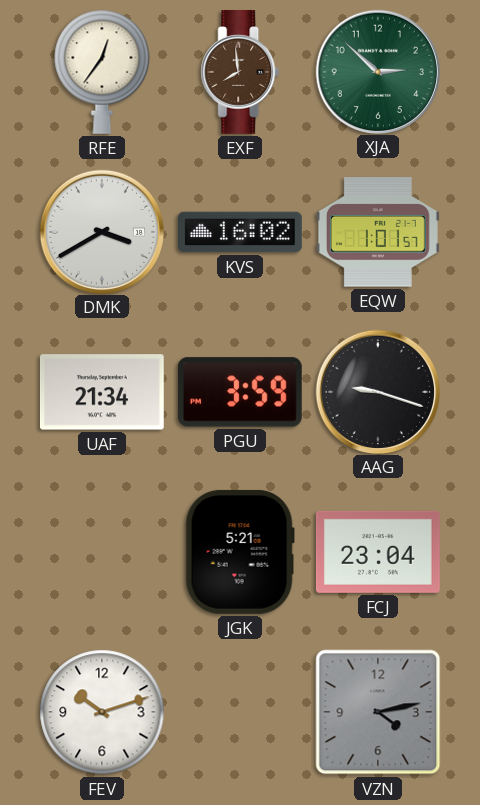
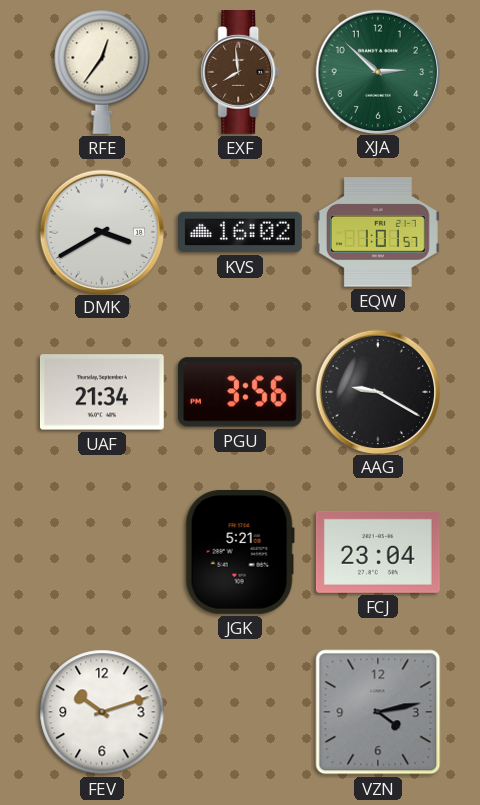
PGU: 3:59 -> 3:56
AAG: 9:18 -> 9:20
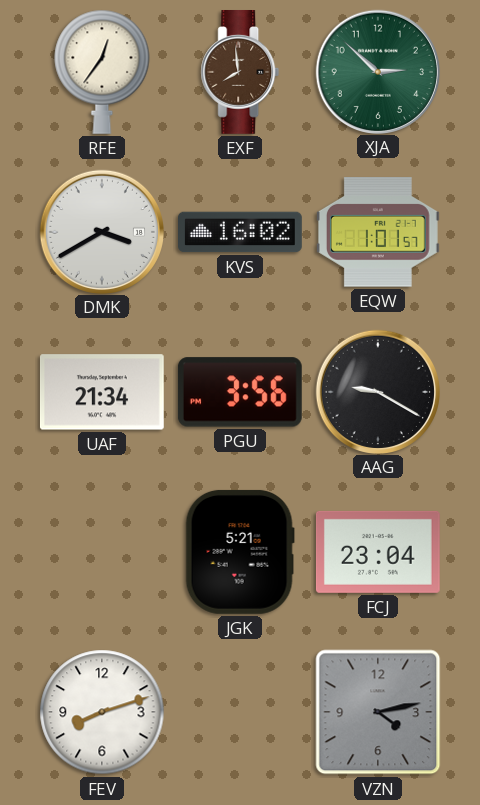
FEV: 10:12 -> 8:12
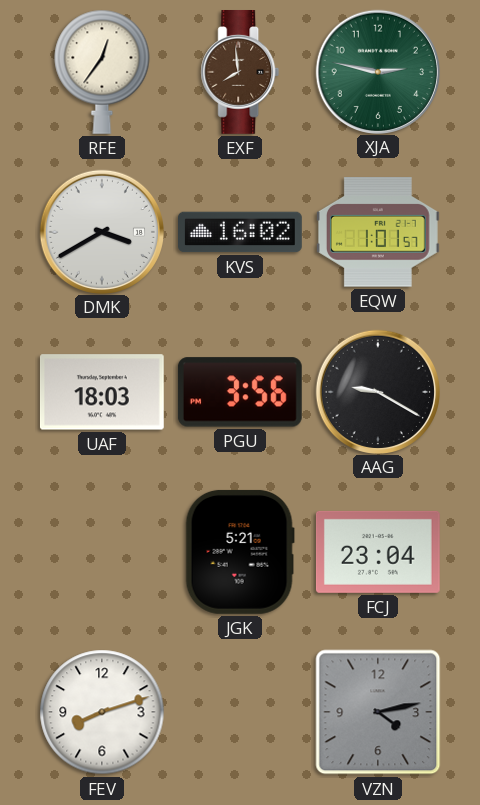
XJA: 2:52 -> 2:47
UAF: 21:34 -> 18:03
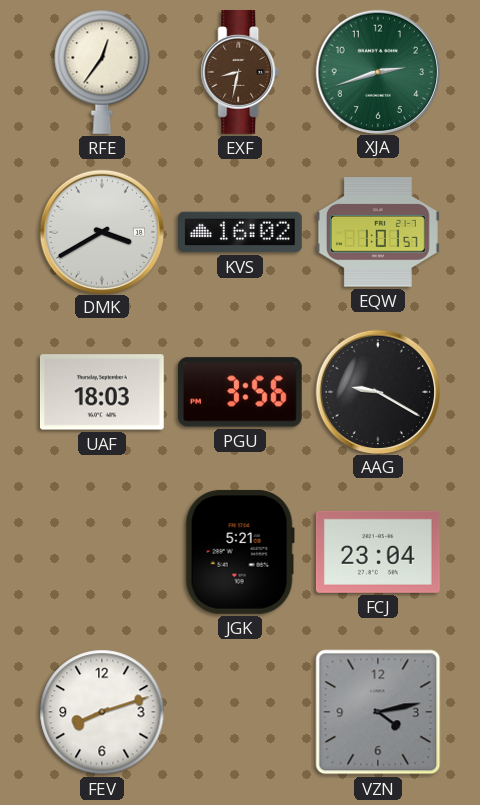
EXF: 7:59 -> 8:32
XJA: 2:47 -> 2:42
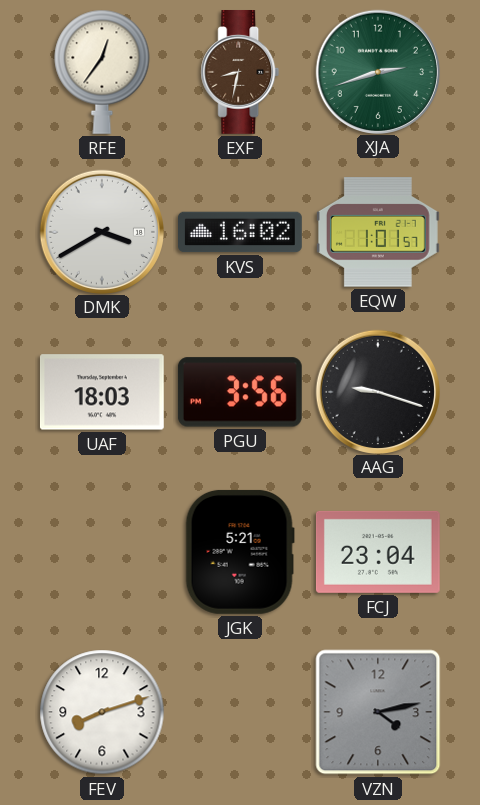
AAG: 9:20 -> 9:18
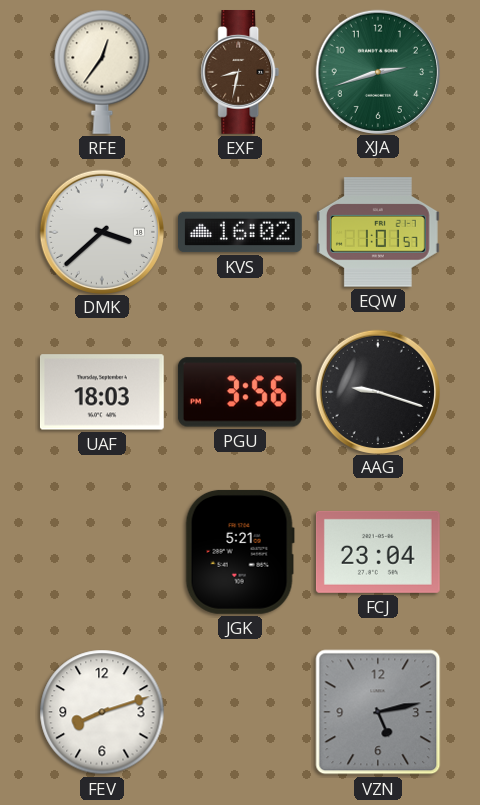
DMK: 3:40 -> 3:38
VZN: 4:13 -> 5:13
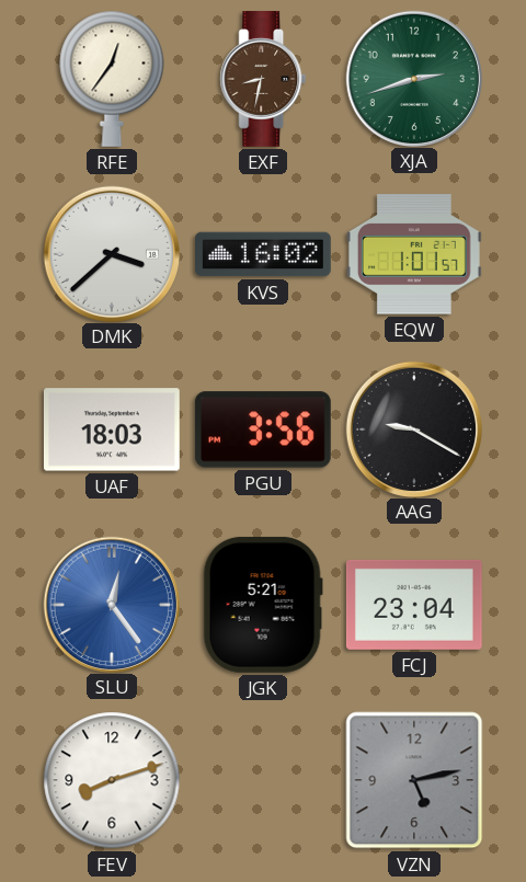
AAG: 9:18 -> 9:20
SLU: none -> 12:24
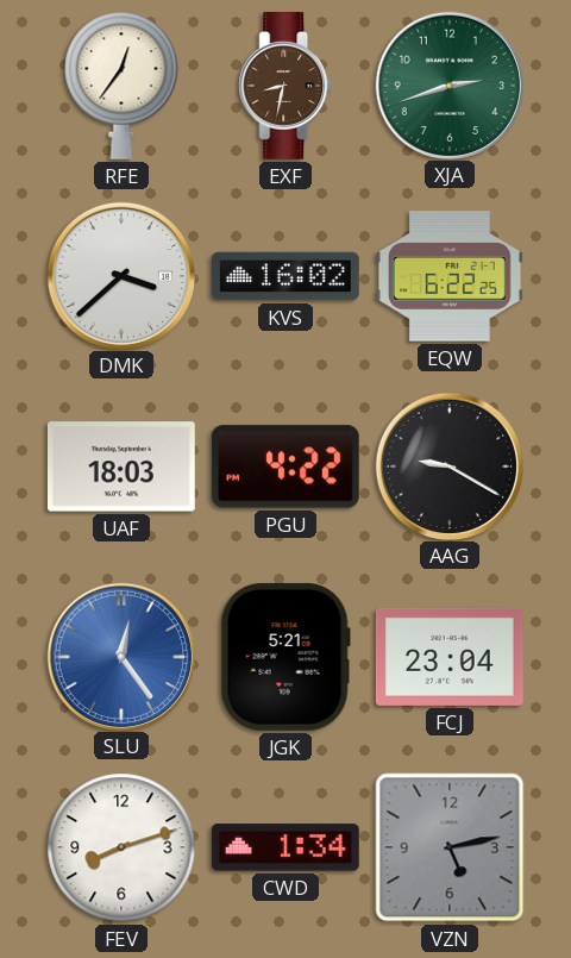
EQW: 1:01 -> 6:22
PGU: 3:56 -> 4:22
CWD: none -> 1:34
